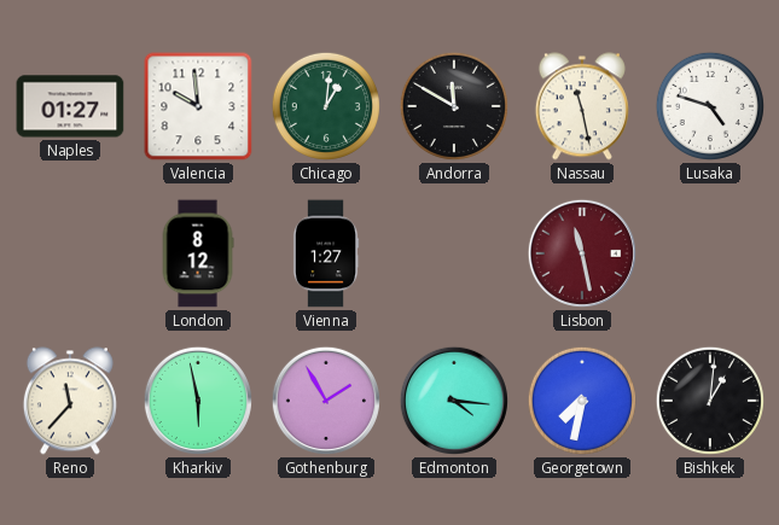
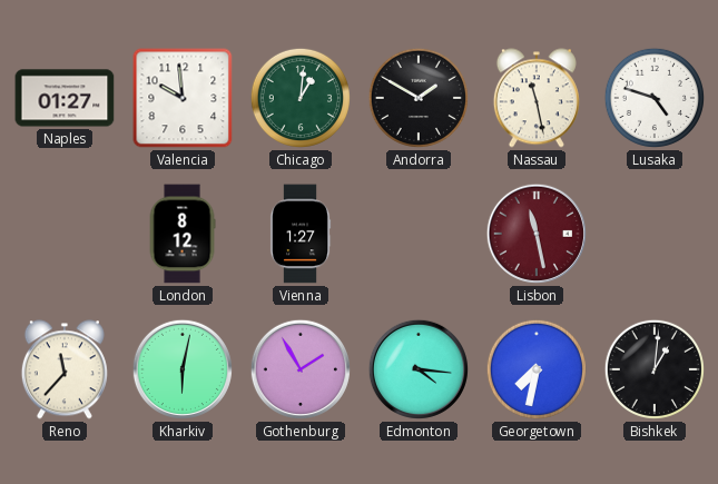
Andorra: 11:50 -> 1:50
Kharkiv: 5:58 -> 6:02
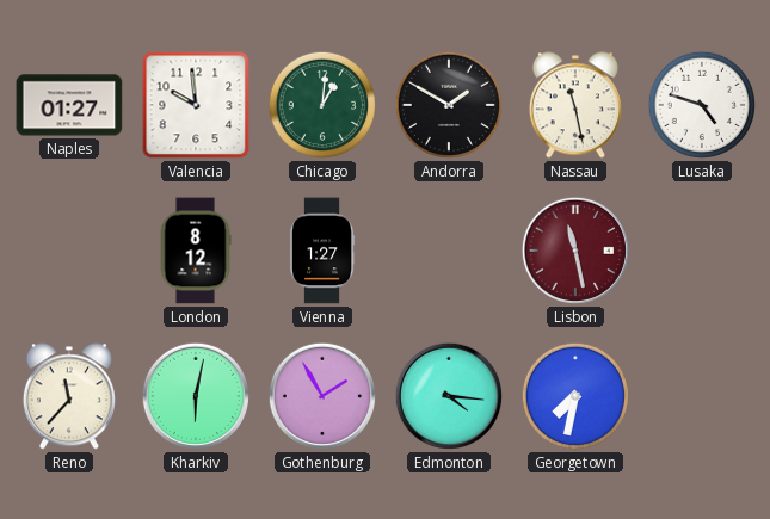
Bishkek: 1:01 -> none
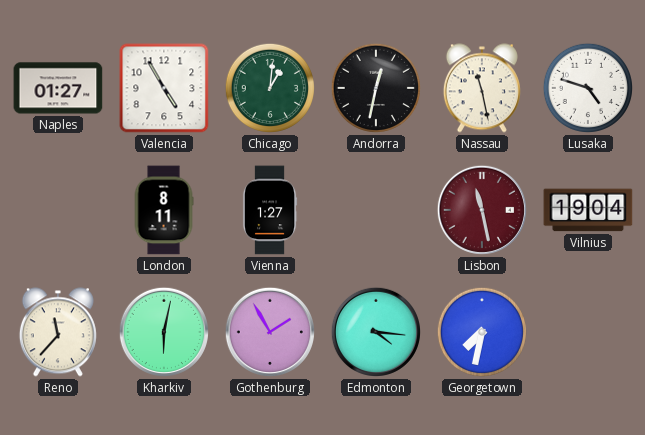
Valencia: 9:59 -> 4:55
Andorra: 1:50 -> 12:32
London: 8:12 -> 8:11
Vilnius: none -> 19:04
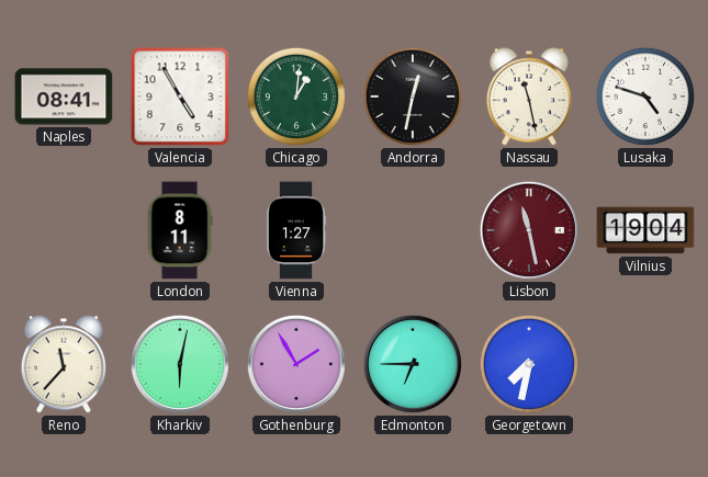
Naples: 01:27 -> 08:41
Edmonton: 4:16 -> 6:45
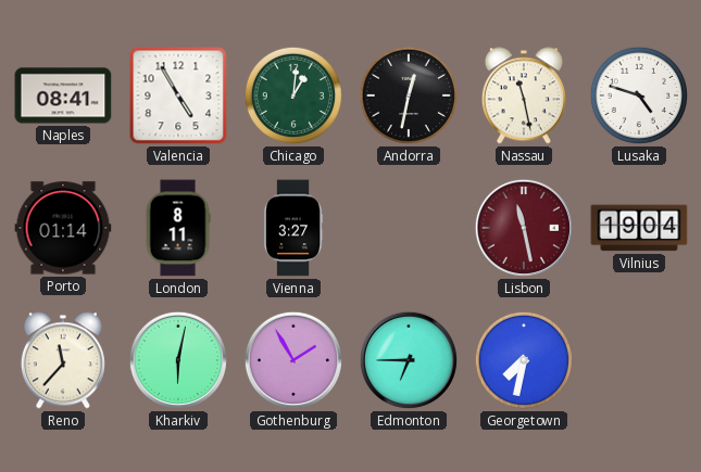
Porto: none -> 01:14
Vienna: 1:27 -> 3:27
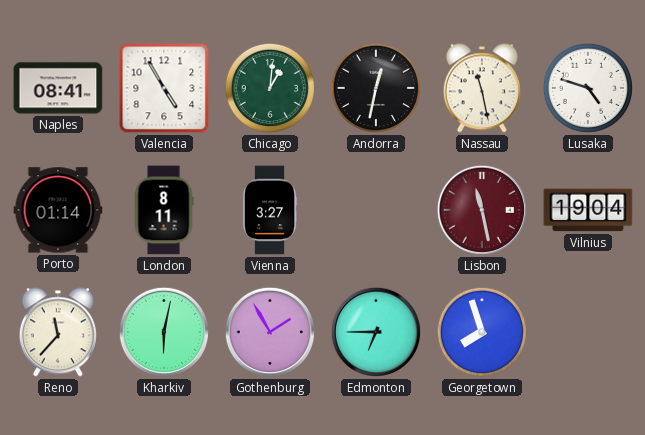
Georgetown: 7:32 -> 7:57
